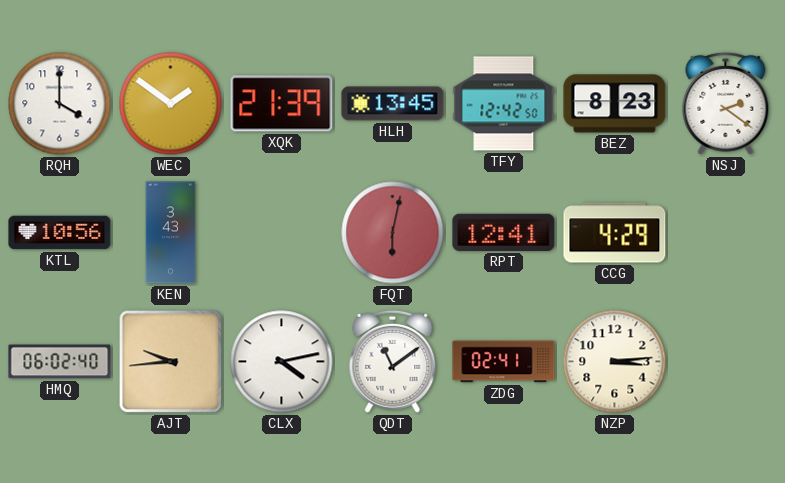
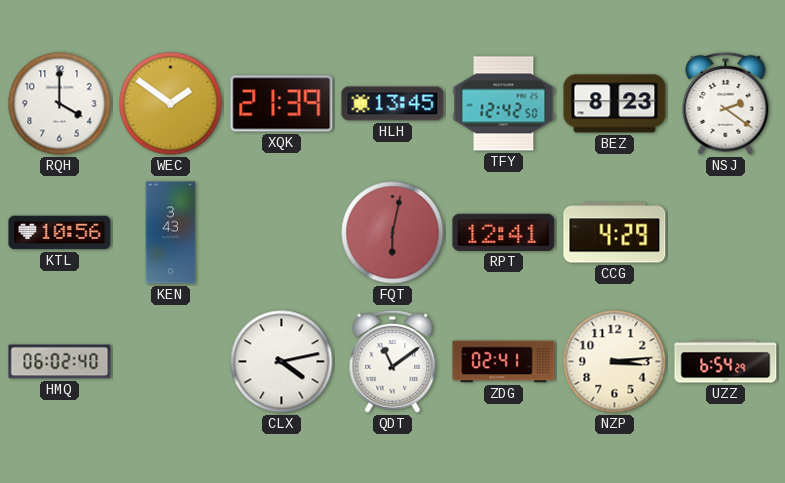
AJT: 9:44 -> none
UZZ: none -> 6:54
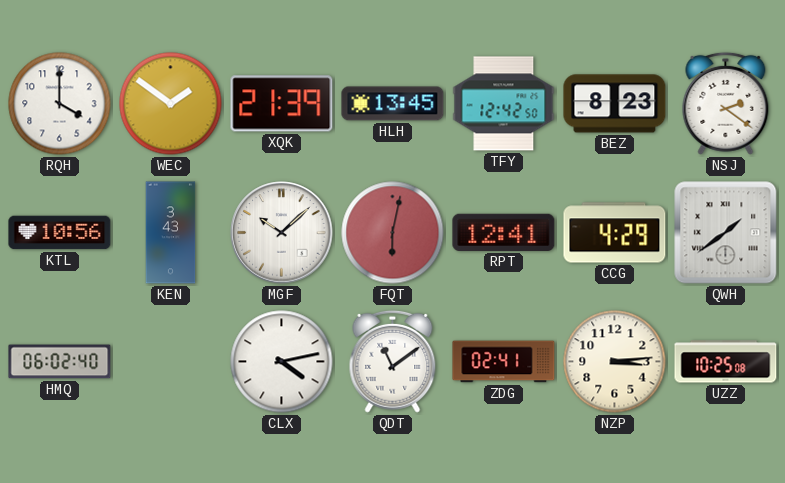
MGF: none -> 10:08
QWH: none -> 1:39
UZZ: 6:54 -> 10:25
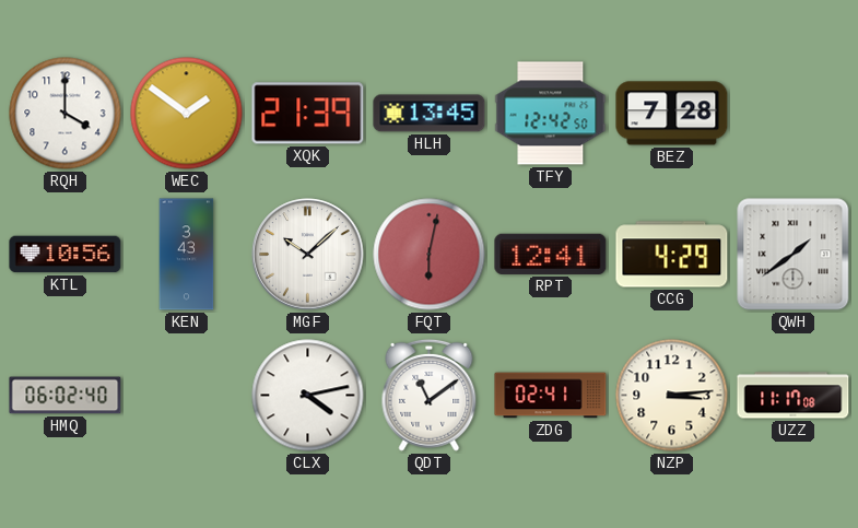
BEZ: 8:23 -> 7:28
NSJ: 2:21 -> none
UZZ: 10:25 -> 11:17
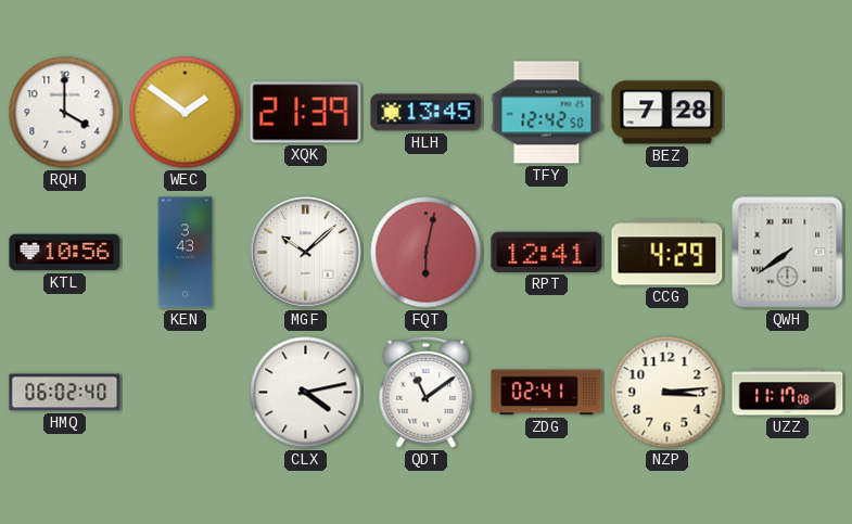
QWH: 1:39 -> 7:39
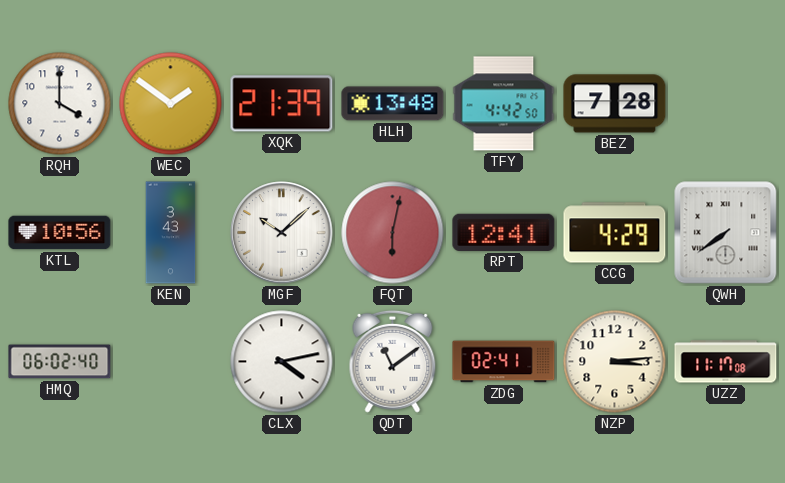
HLH: 13:45 -> 13:48
TFY: 12:42 -> 4:42
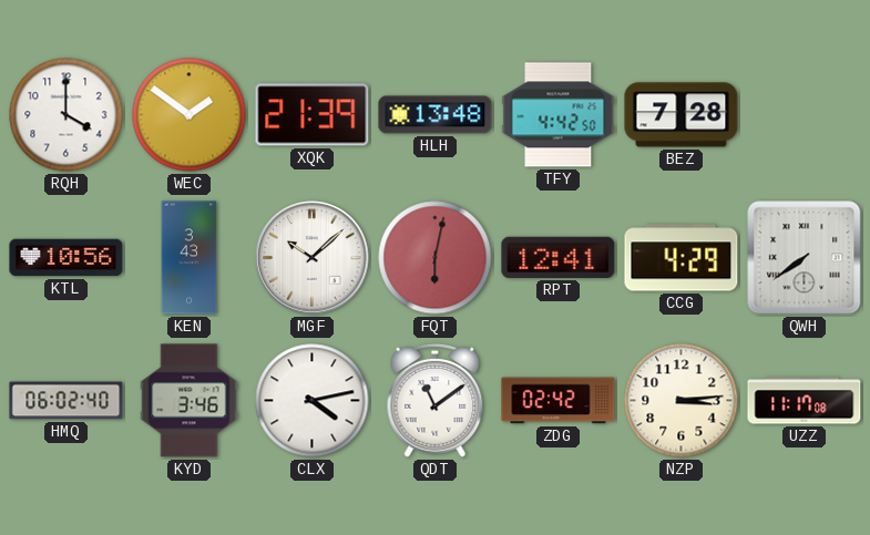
KYD: none -> 3:46
ZDG: 02:41 -> 02:42
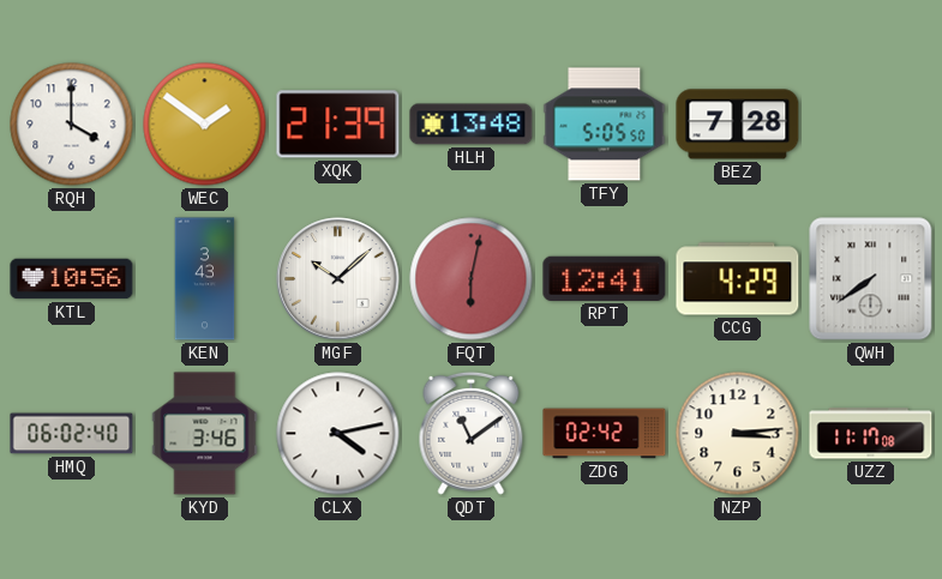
TFY: 4:42 -> 5:05
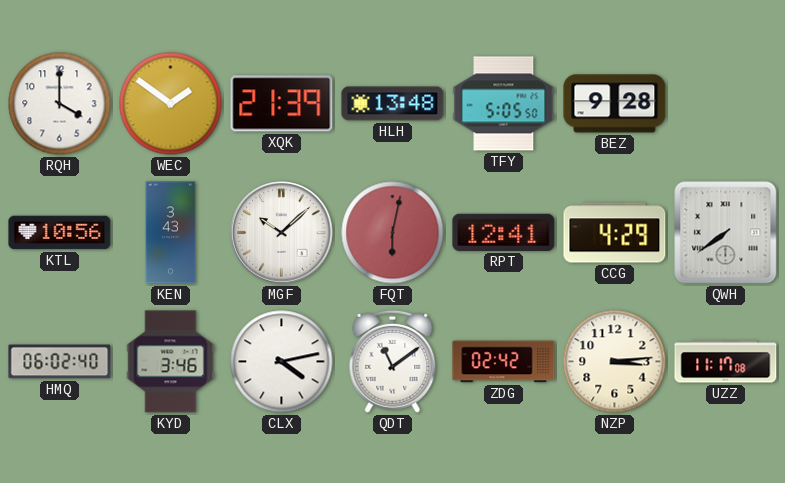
BEZ: 7:28 -> 9:28
